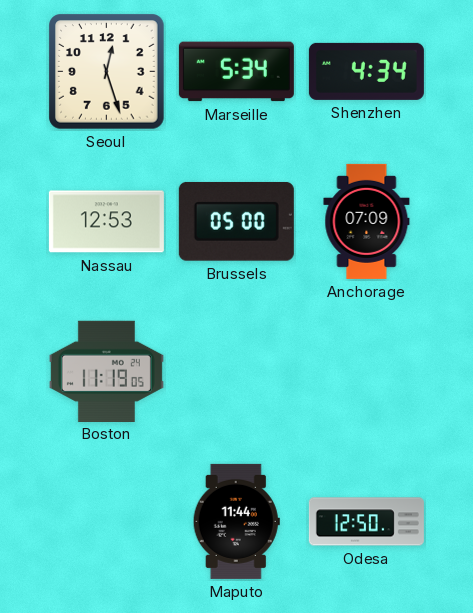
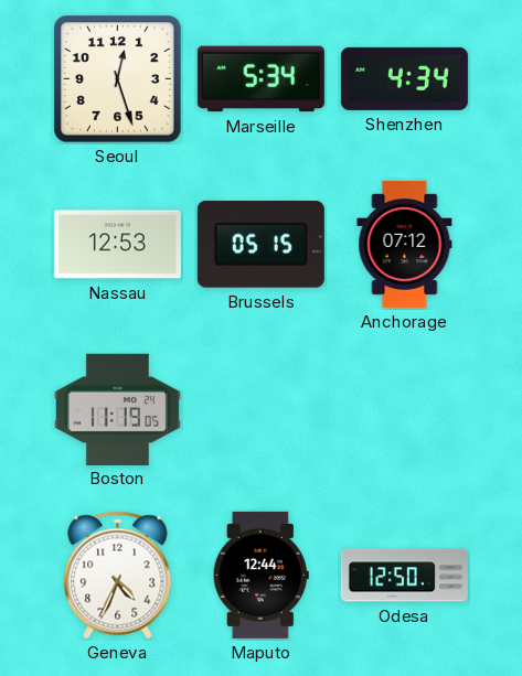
Brussels: 05:00 -> 05:15
Anchorage: 07:09 -> 07:12
Geneva: none -> 4:34
Maputo: 11:44 -> 12:44
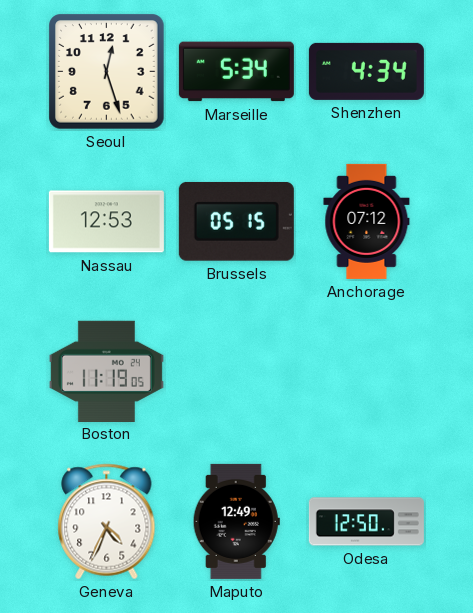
Maputo: 12:44 -> 12:49
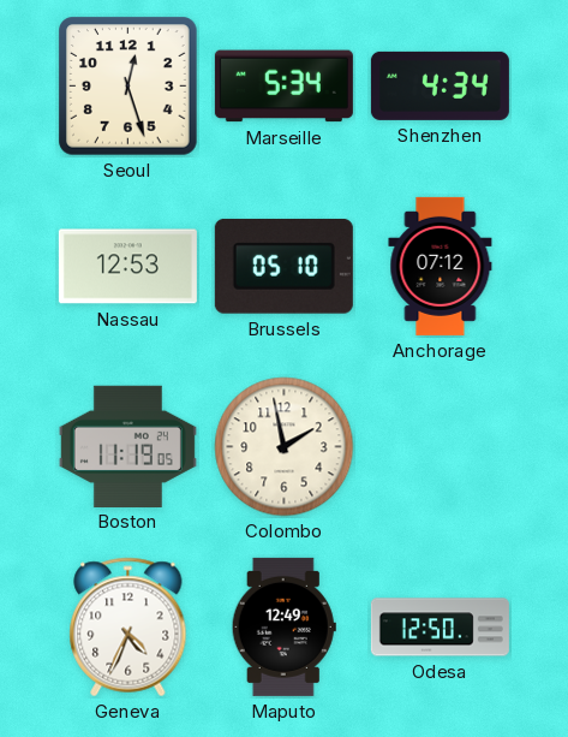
Brussels: 05:15 -> 05:10
Colombo: none -> 1:58
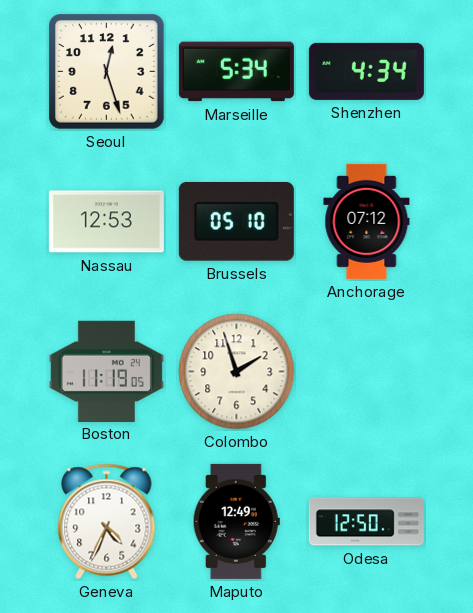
Colombo: 1:58 -> 1:57
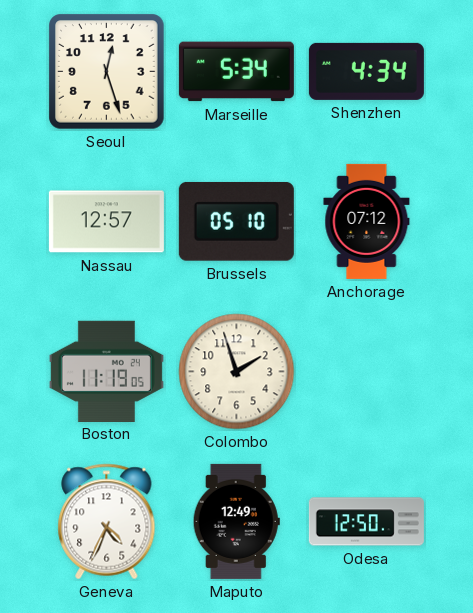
Nassau: 12:53 -> 12:57
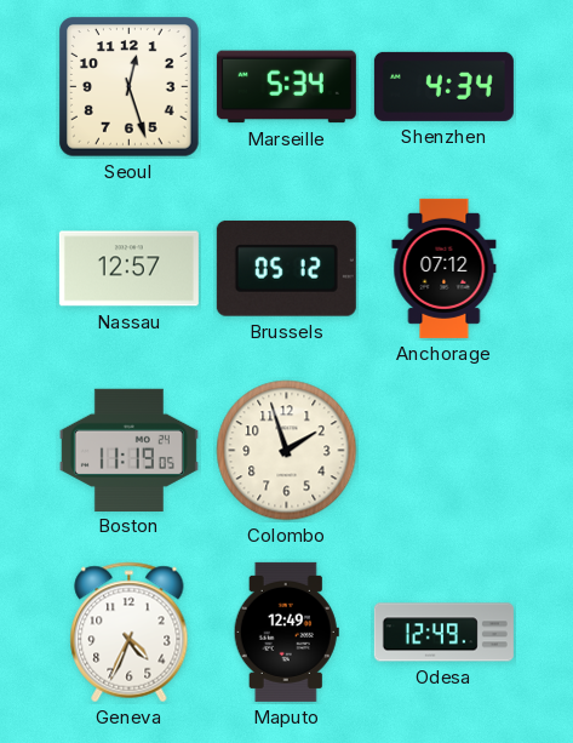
Brussels: 05:10 -> 05:12
Odesa: 12:50 -> 12:49
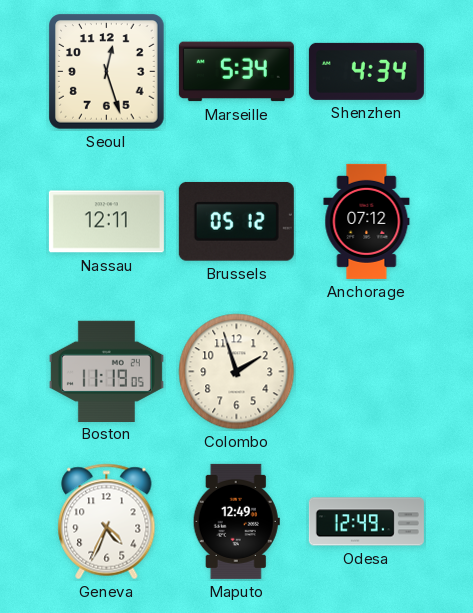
Nassau: 12:57 -> 12:11
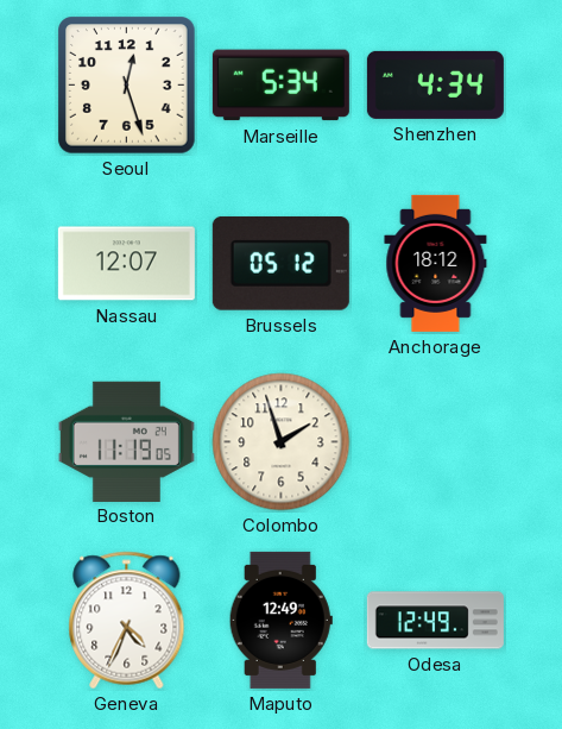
Nassau: 12:11 -> 12:07
Anchorage: 07:12 -> 18:12
